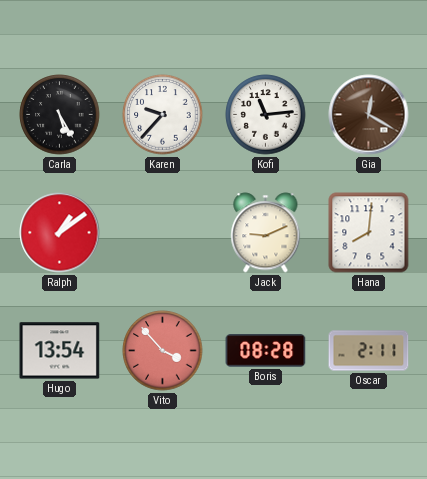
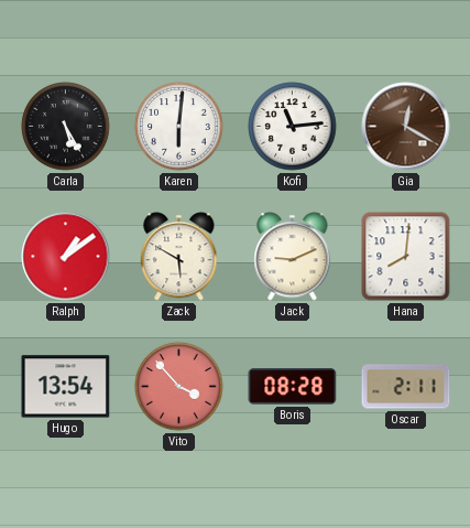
Karen: 9:37 -> 6:01
Zack: none -> 5:50
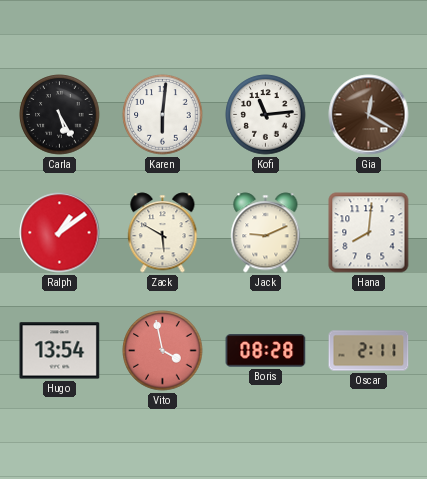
Vito: 3:53 -> 3:58
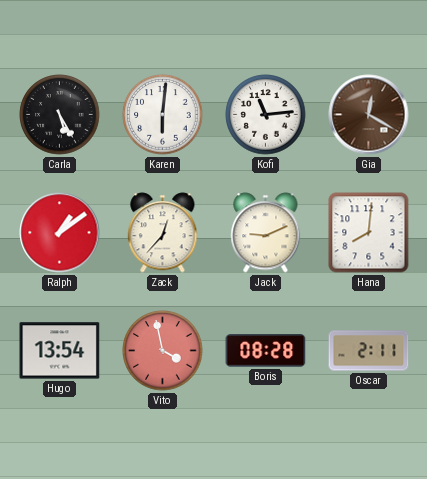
Zack: 5:50 -> 12:37
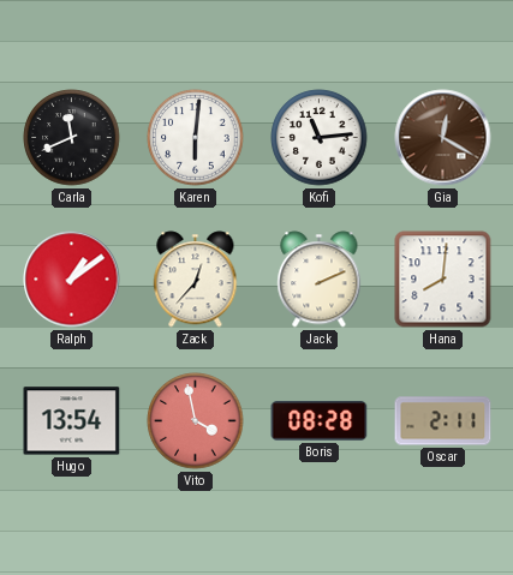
Carla: 5:25 -> 11:41
Jack: 9:11 -> 2:11
